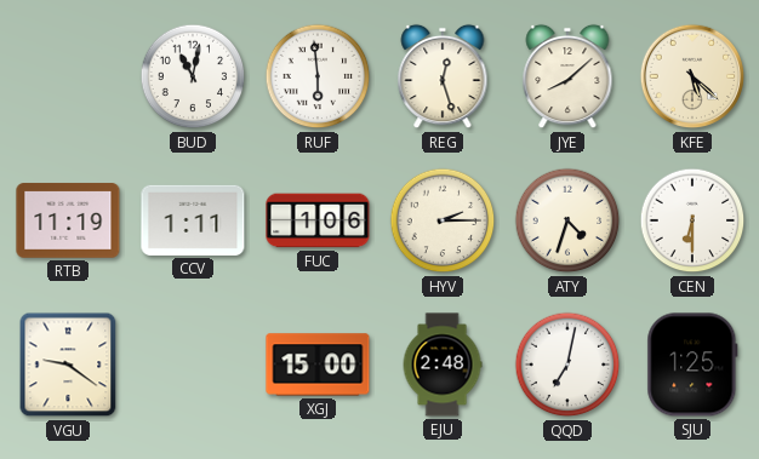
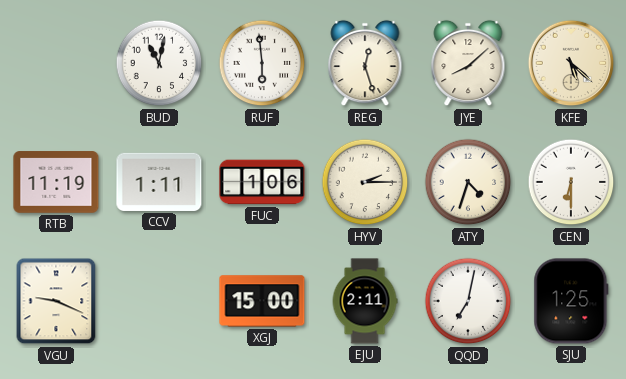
VGU: 9:21 -> 9:19
EJU: 2:48 -> 2:11
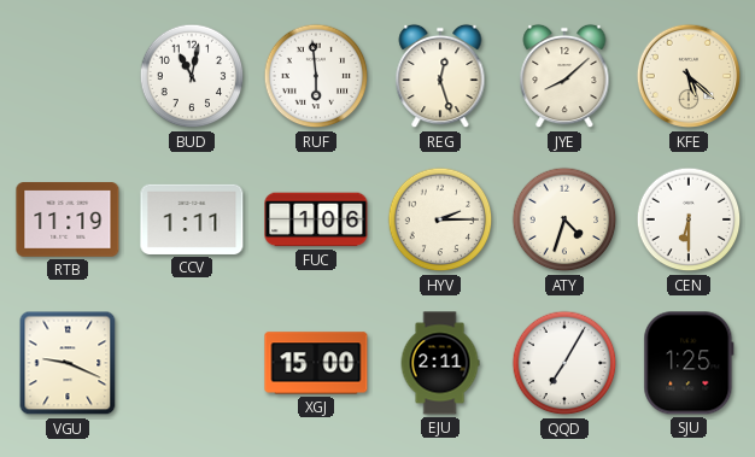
QQD: 7:02 -> 7:05
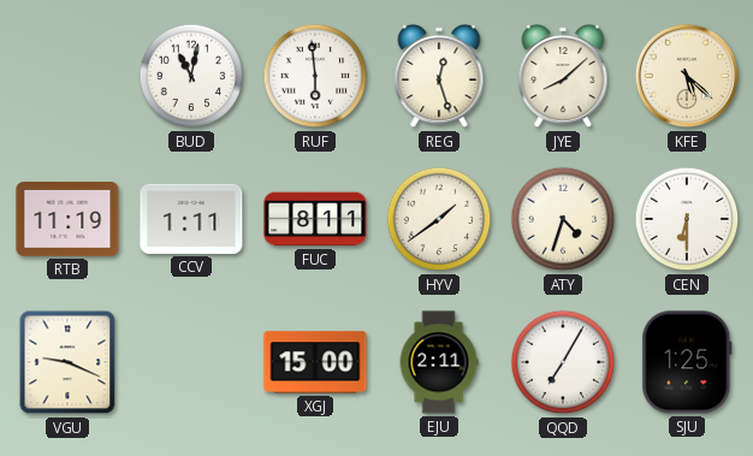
FUC: 1:06 -> 8:11
HYV: 2:15 -> 1:39
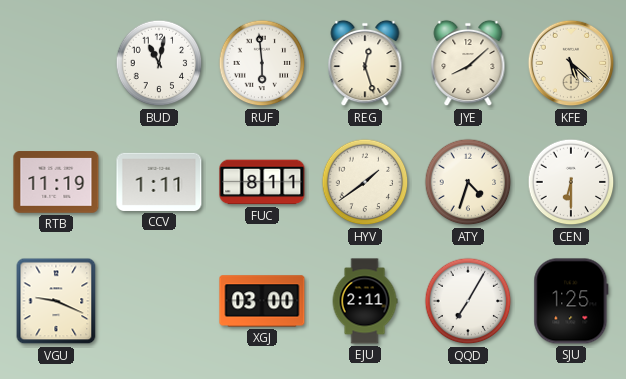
XGJ: 15:00 -> 03:00
